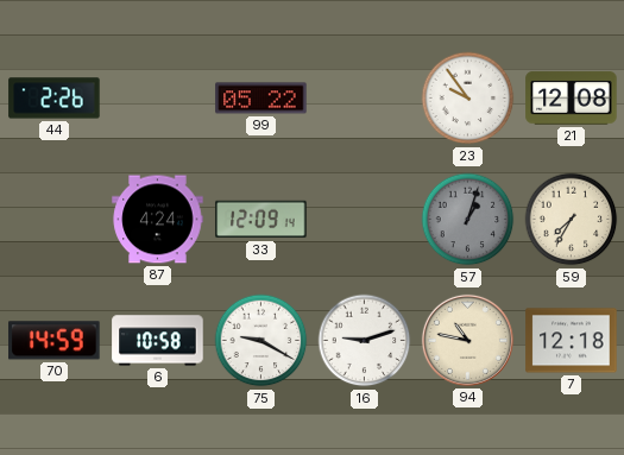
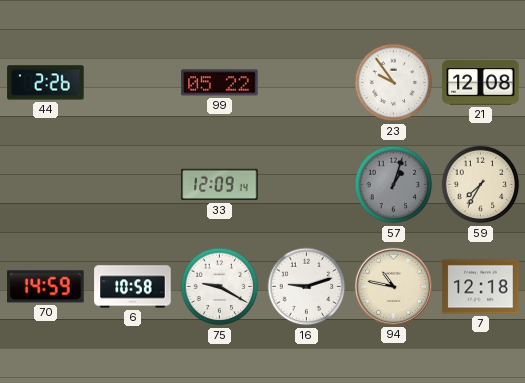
87: 4:24 -> none
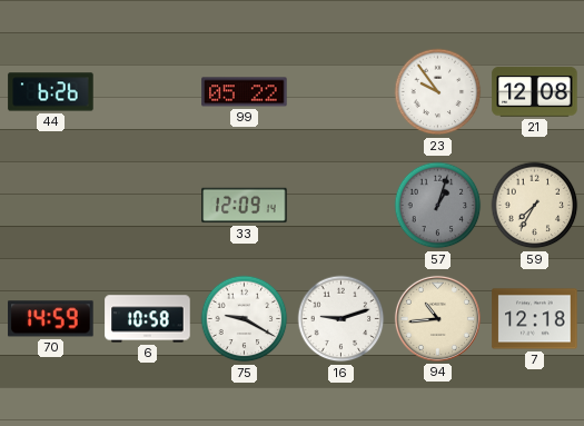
44: 2:26 -> 6:26
94: 10:47 -> 10:44
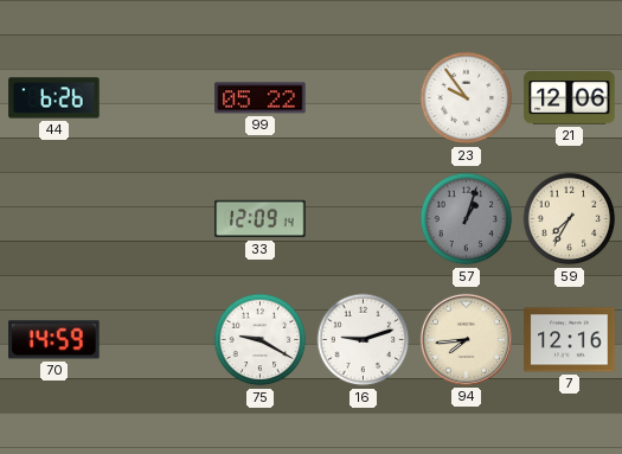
21: 12:08 -> 12:06
6: 10:58 -> none
94: 10:44 -> 7:44
7: 12:18 -> 12:16
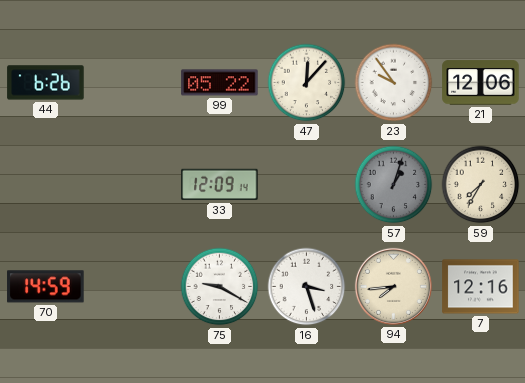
47: none -> 12:07
16: 9:12 -> 3:27
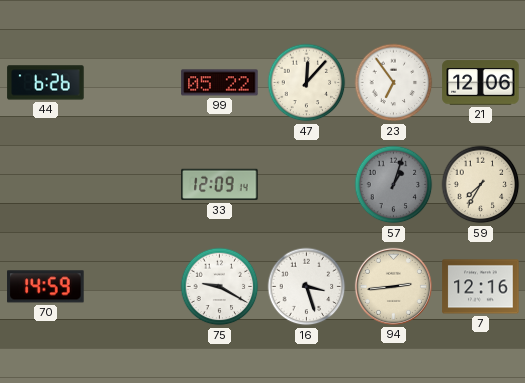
23: 9:54 -> 6:54
94: 7:44 -> 2:44
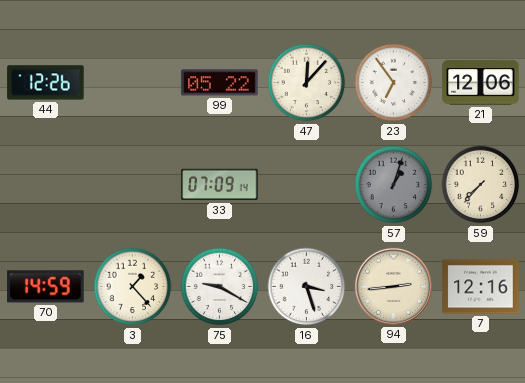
44: 6:26 -> 12:26
33: 12:09 -> 07:09
59: 7:35 -> 7:37
3: none -> 1:23
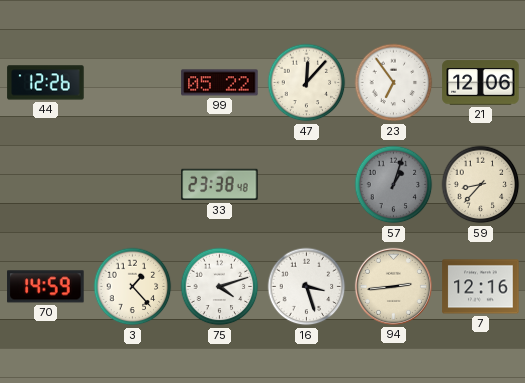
33: 07:09 -> 23:38
59: 7:37 -> 8:37
75: 9:20 -> 4:12
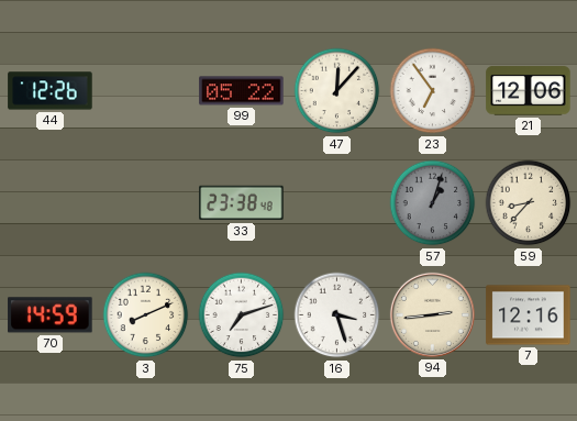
3: 1:23 -> 8:11
75: 4:12 -> 7:12
